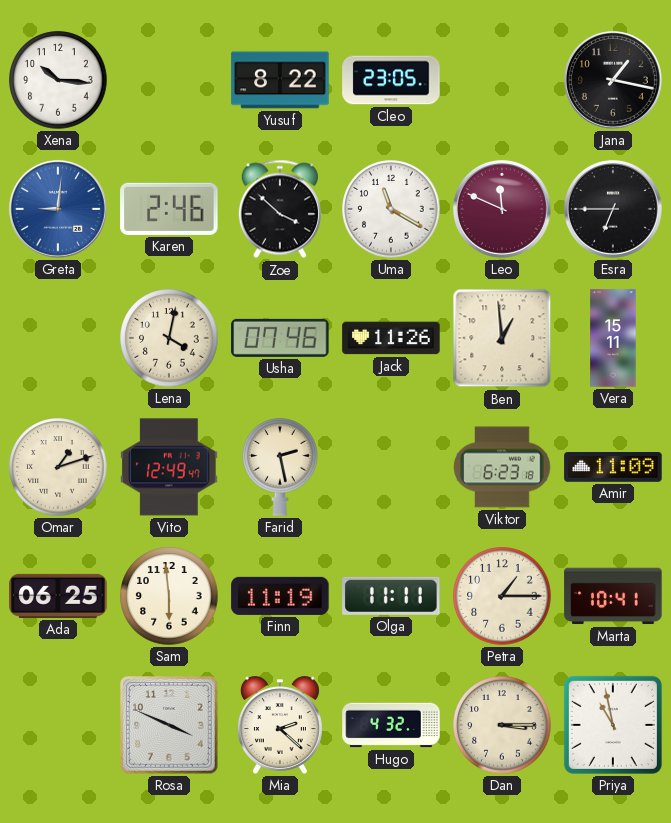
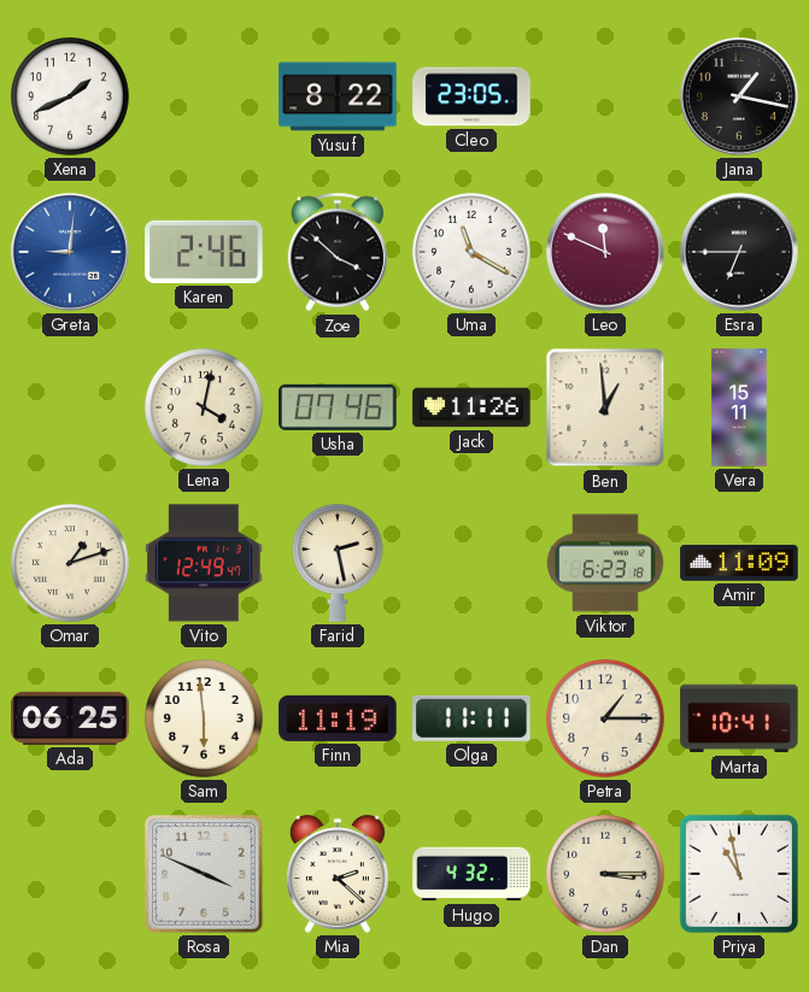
Xena: 10:16 -> 1:41
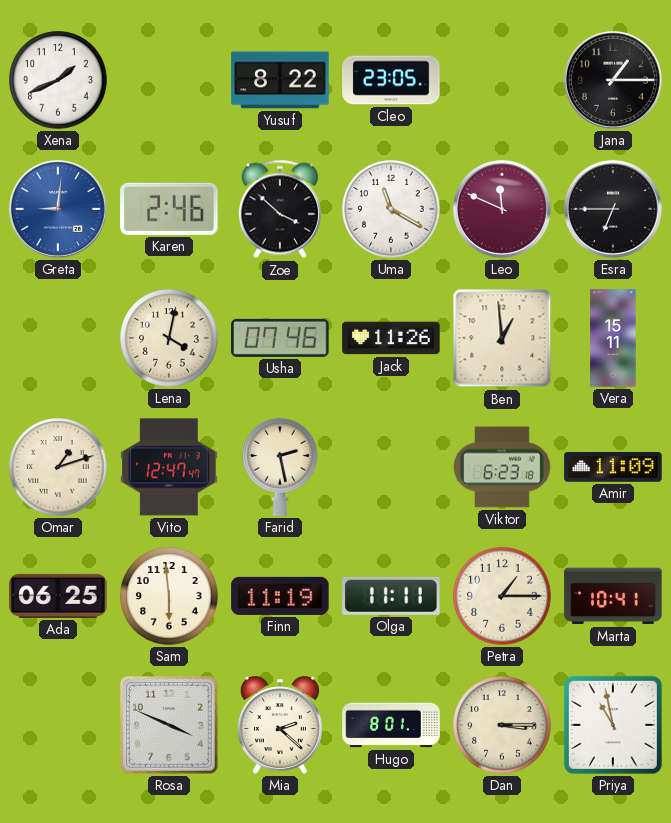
Jana: 1:17 -> 1:15
Vito: 12:49 -> 12:47
Hugo: 4:32 -> 8:01
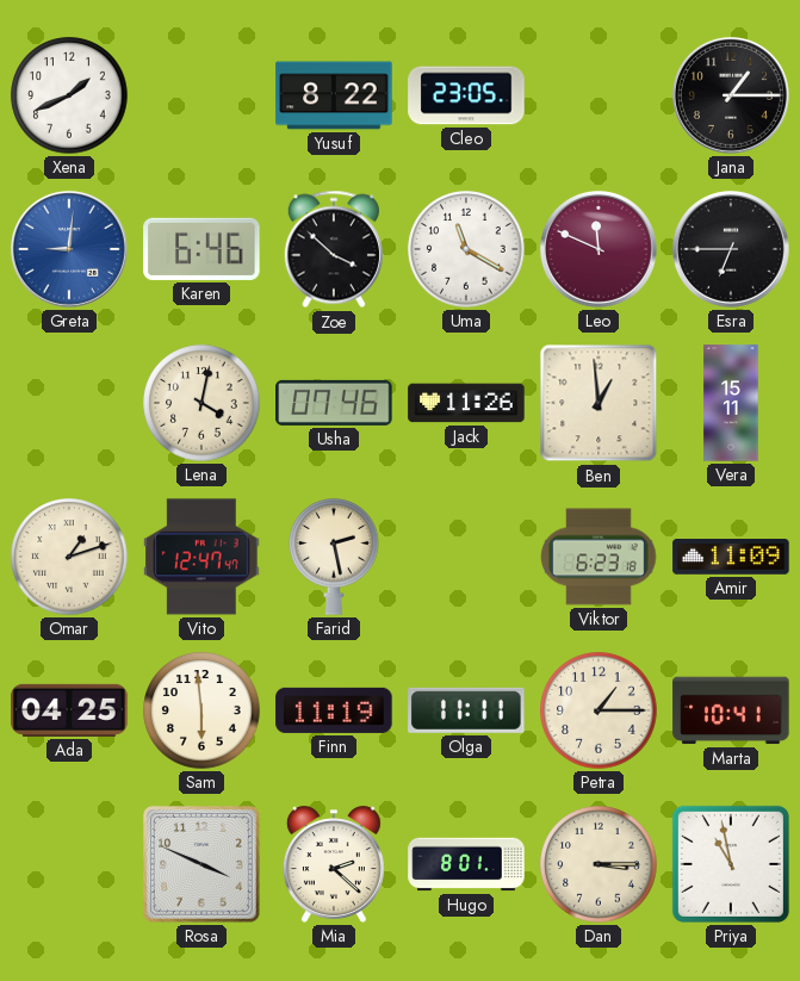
Karen: 2:46 -> 6:46
Ada: 06:25 -> 04:25
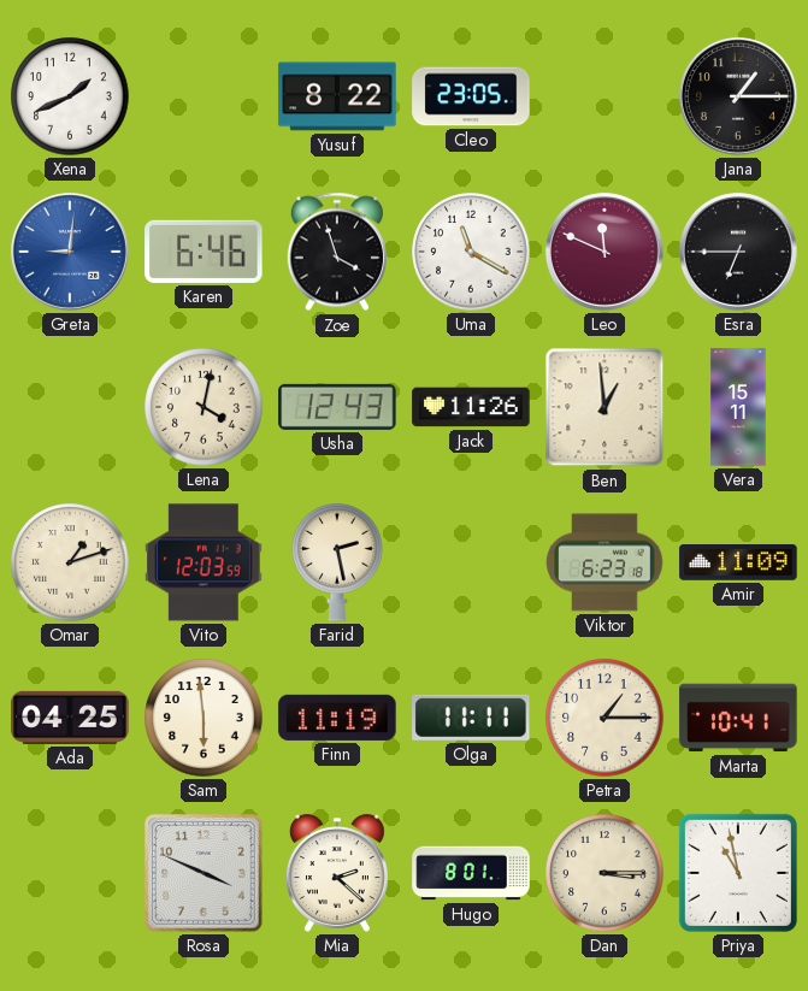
Zoe: 3:52 -> 3:57
Usha: 07:46 -> 12:43
Vito: 12:47 -> 12:03
